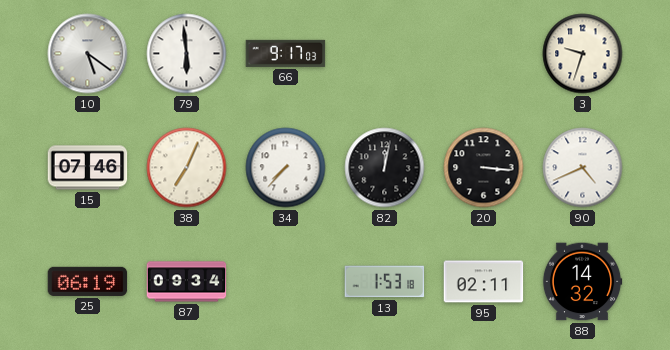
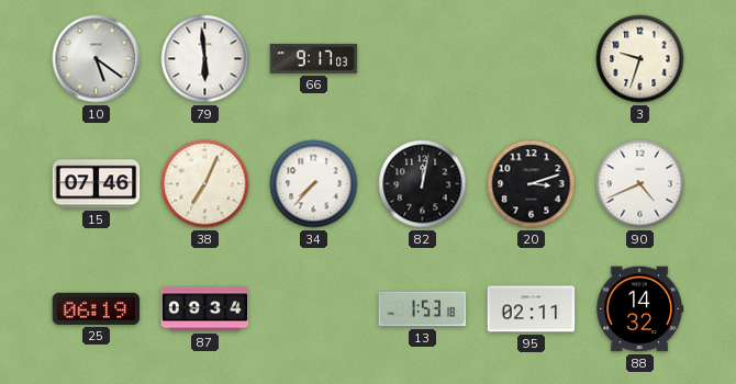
20: 3:16 -> 3:12
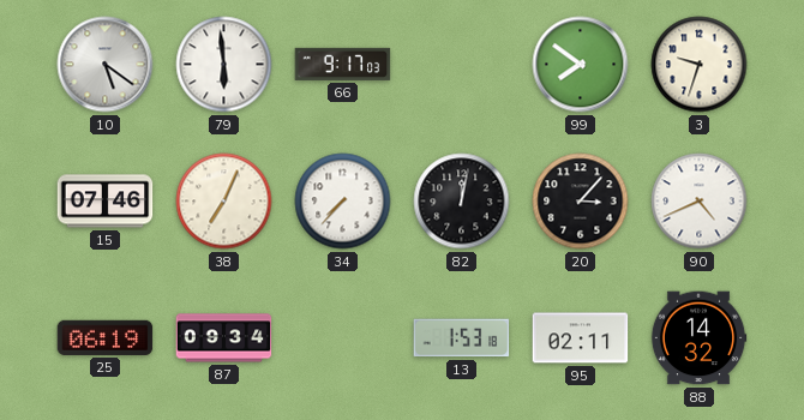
99: none -> 7:51
20: 3:12 -> 3:07
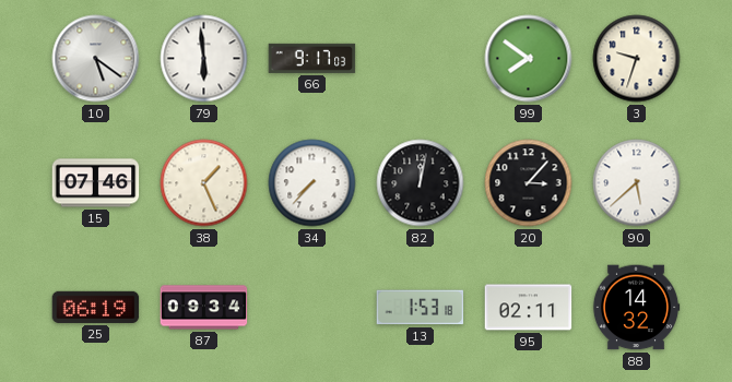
38: 7:04 -> 1:26
90: 4:41 -> 5:38
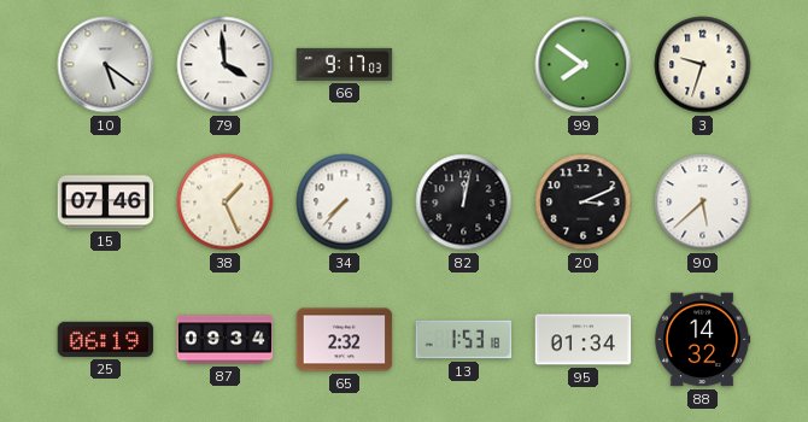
79: 5:59 -> 3:59
20: 3:07 -> 3:11
65: none -> 2:32
95: 02:11 -> 01:34
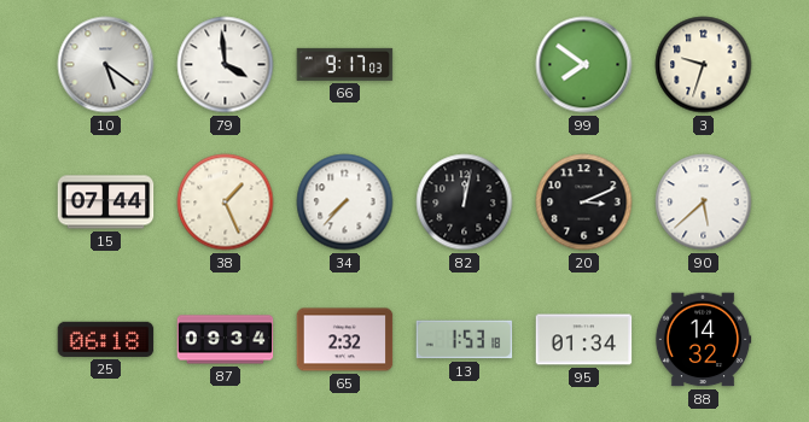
15: 07:46 -> 07:44
25: 06:19 -> 06:18
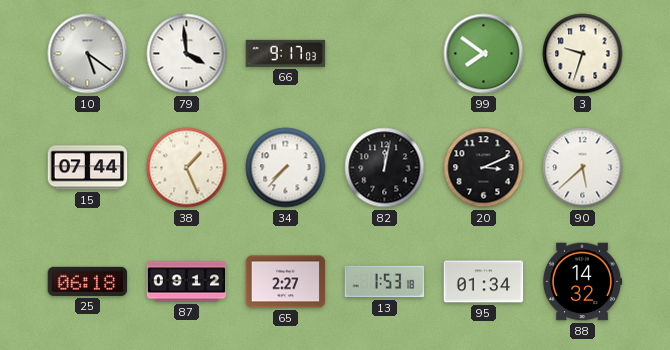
87: 09:34 -> 09:12
65: 2:32 -> 2:27
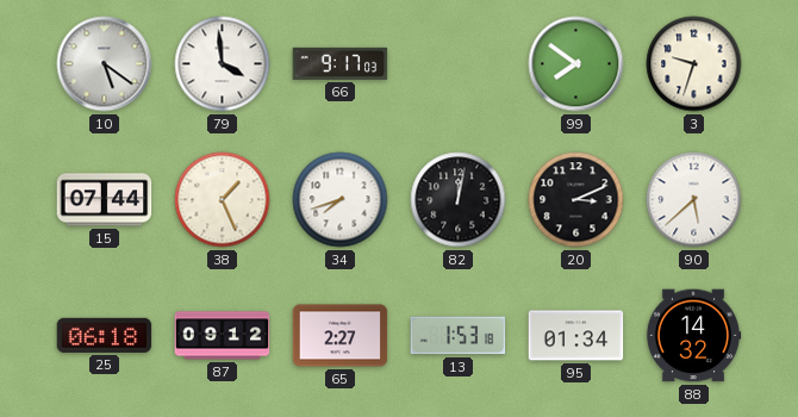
34: 7:37 -> 7:42
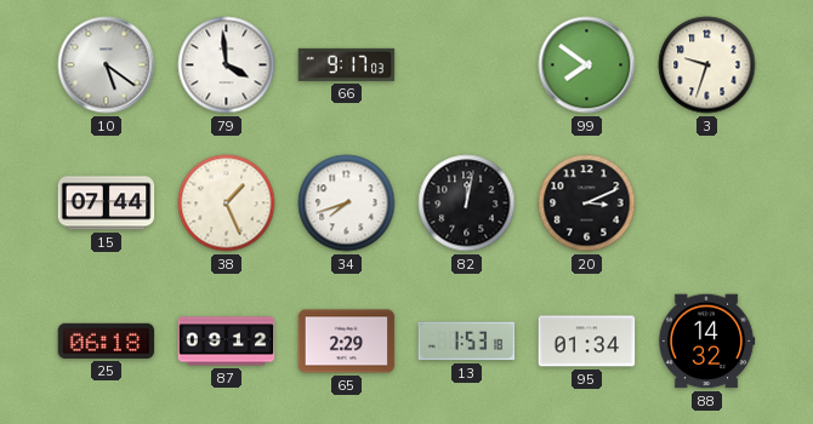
90: 5:38 -> none
65: 2:27 -> 2:29
